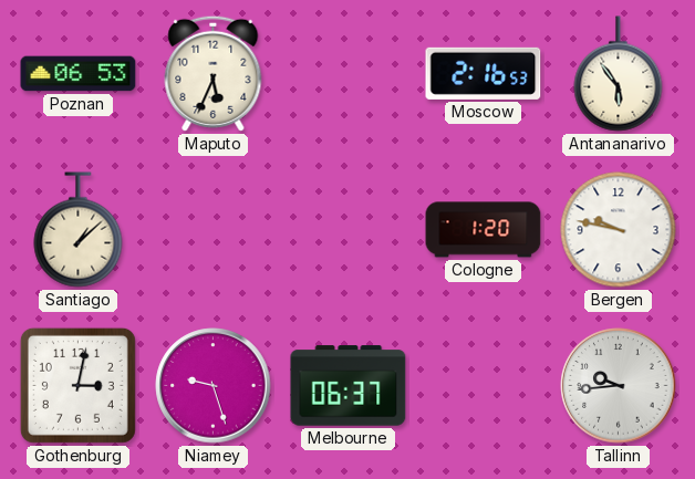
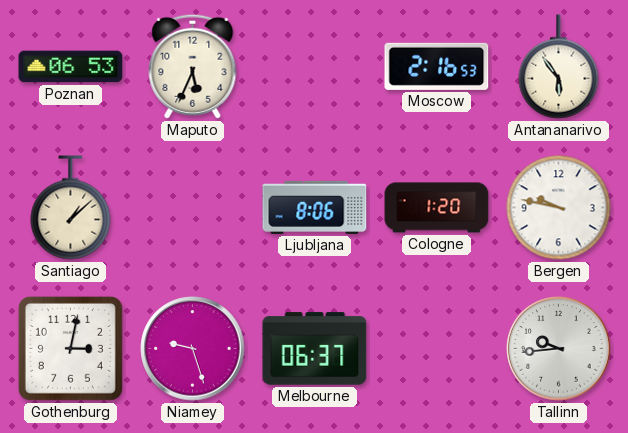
Ljubljana: none -> 8:06
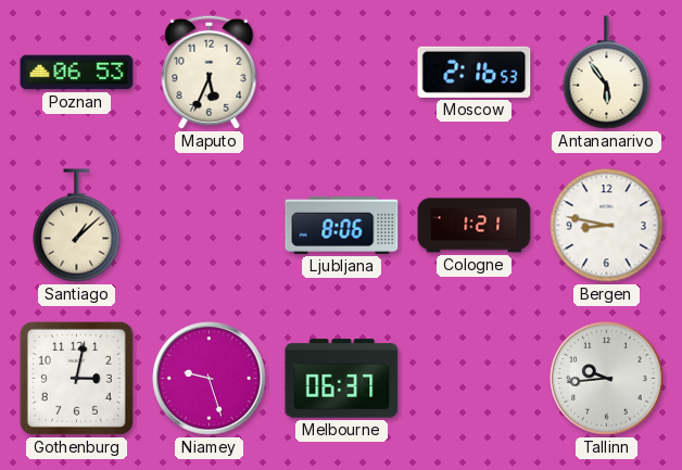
Cologne: 1:20 -> 1:21
Bergen: 9:47 -> 8:47
